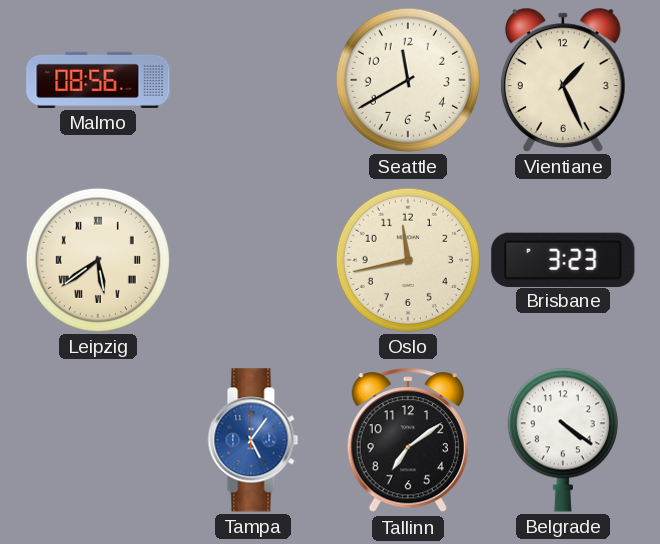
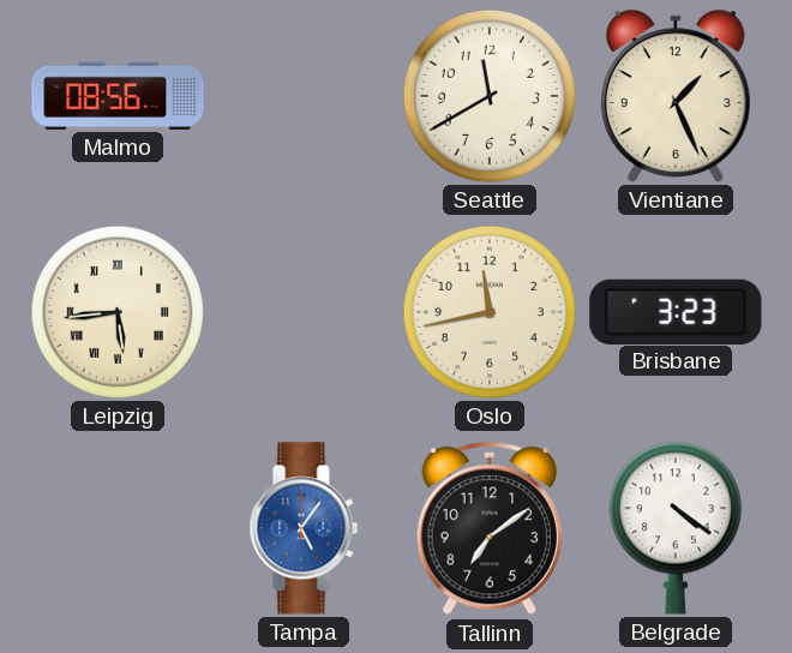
Leipzig: 5:39 -> 5:44
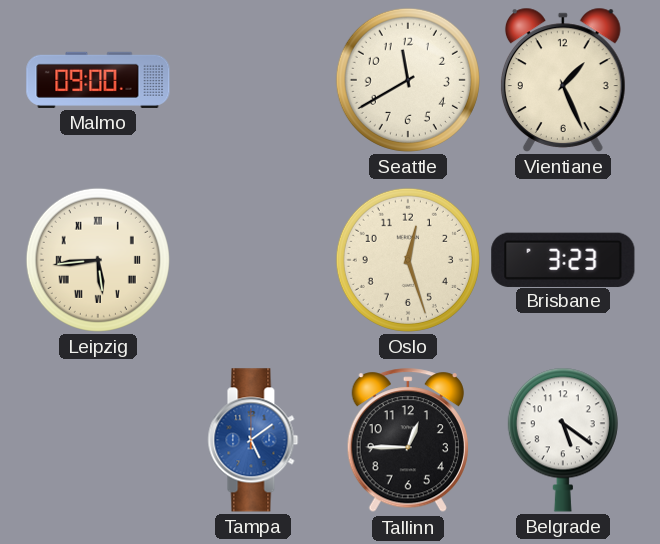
Malmo: 08:56 -> 09:00
Oslo: 11:43 -> 12:27
Tampa: 5:06 -> 5:09
Tallinn: 7:09 -> 12:45
Belgrade: 4:21 -> 5:21
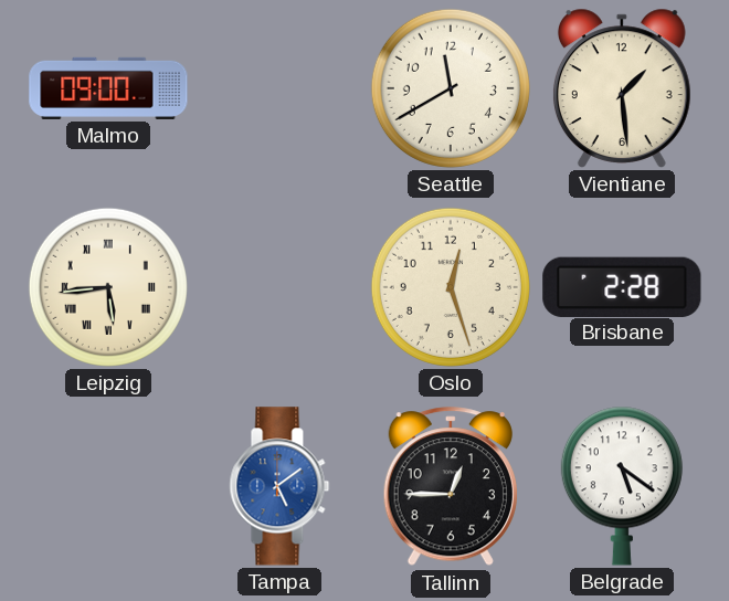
Vientiane: 1:26 -> 1:29
Brisbane: 3:23 -> 2:28
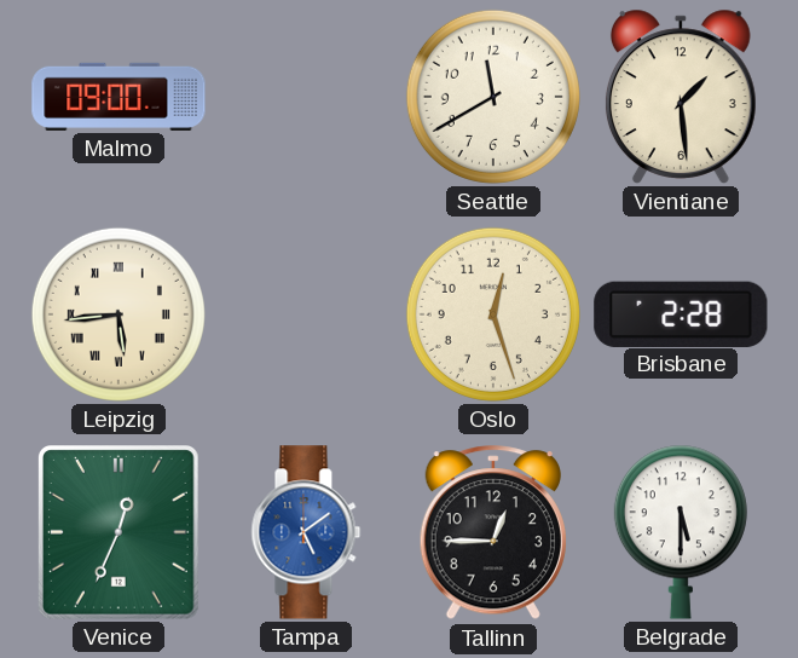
Venice: none -> 12:34
Belgrade: 5:21 -> 5:30
